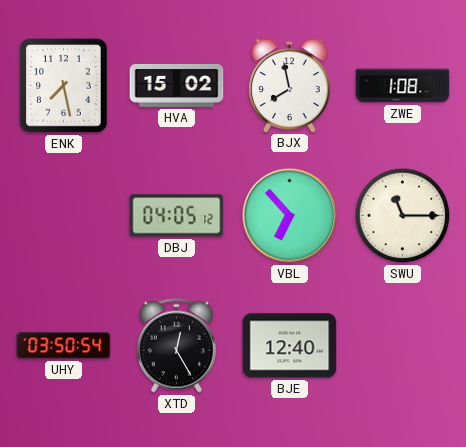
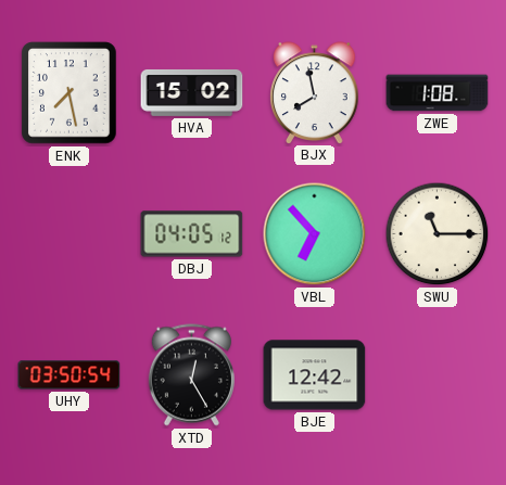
BJE: 12:40 -> 12:42
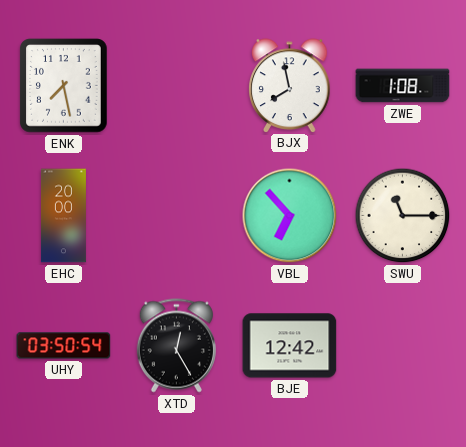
HVA: 15:02 -> none
EHC: none -> 20:00
DBJ: 04:05 -> none
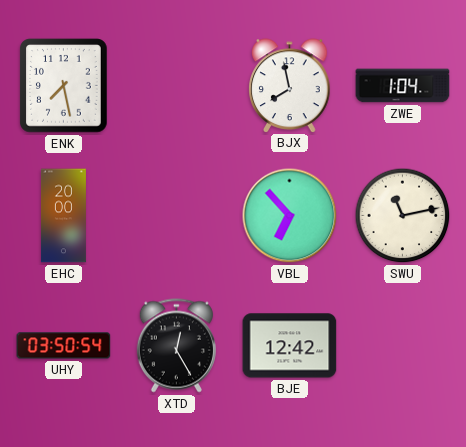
ZWE: 1:08 -> 1:04
SWU: 11:15 -> 11:13
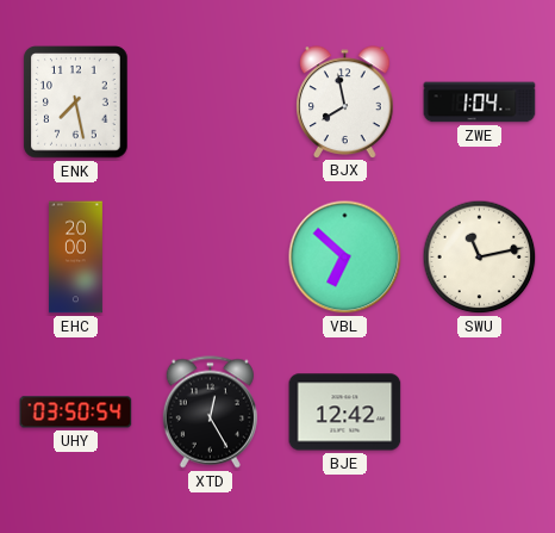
VBL: 6:53 -> 6:52
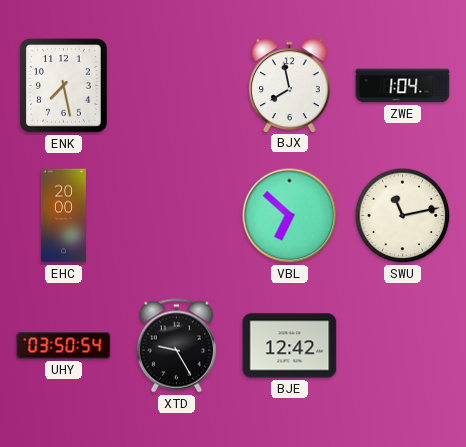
XTD: 12:25 -> 9:25
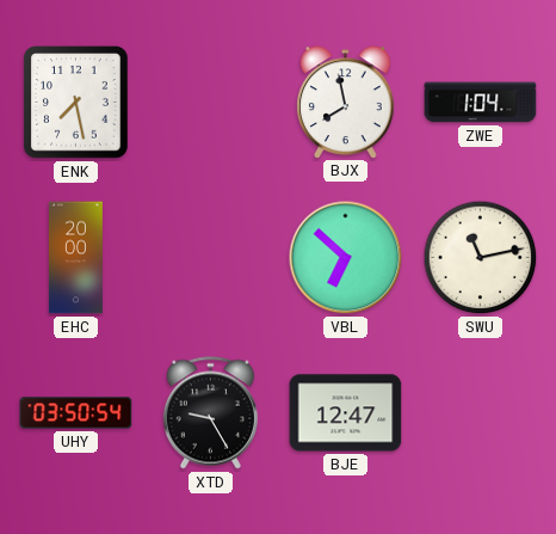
BJE: 12:42 -> 12:47
